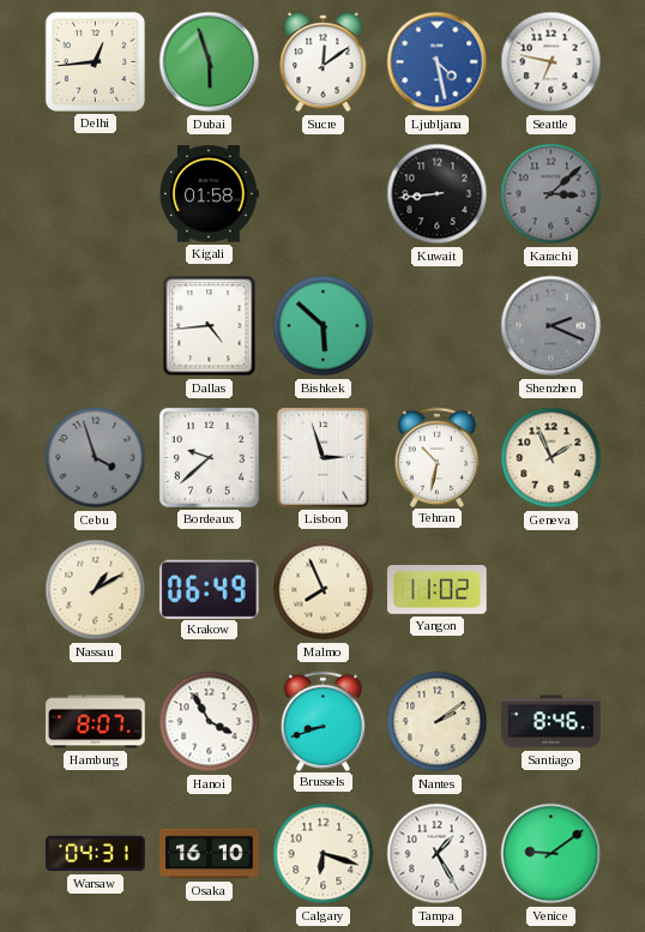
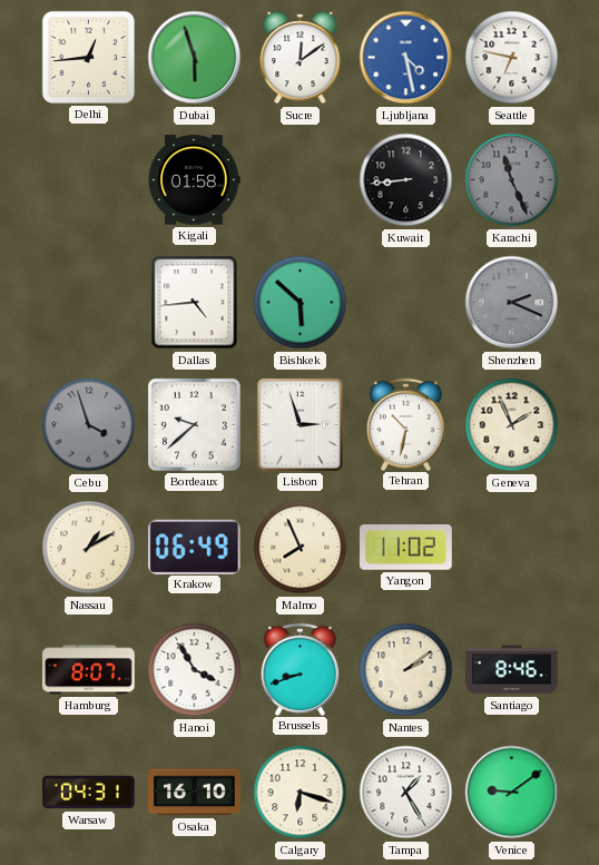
Karachi: 3:08 -> 11:26
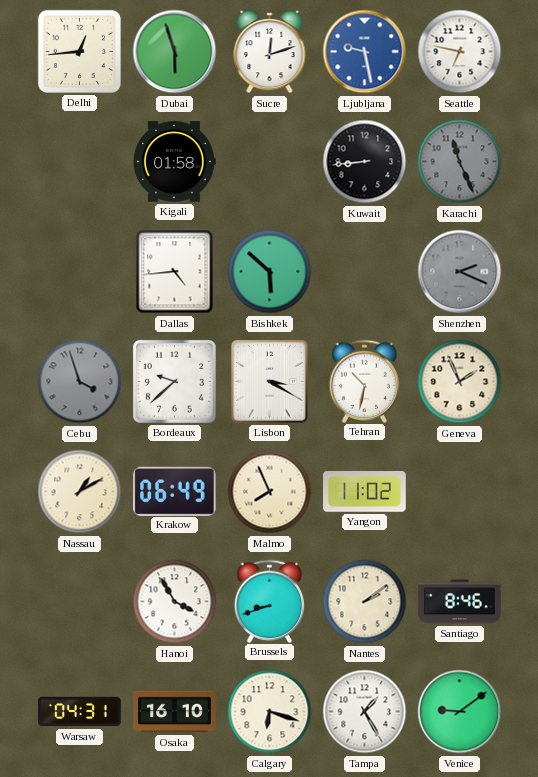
Sucre: 12:09 -> 12:12
Ljubljana: 4:28 -> 9:28
Lisbon: 2:57 -> 3:20
Hamburg: 8:07 -> none
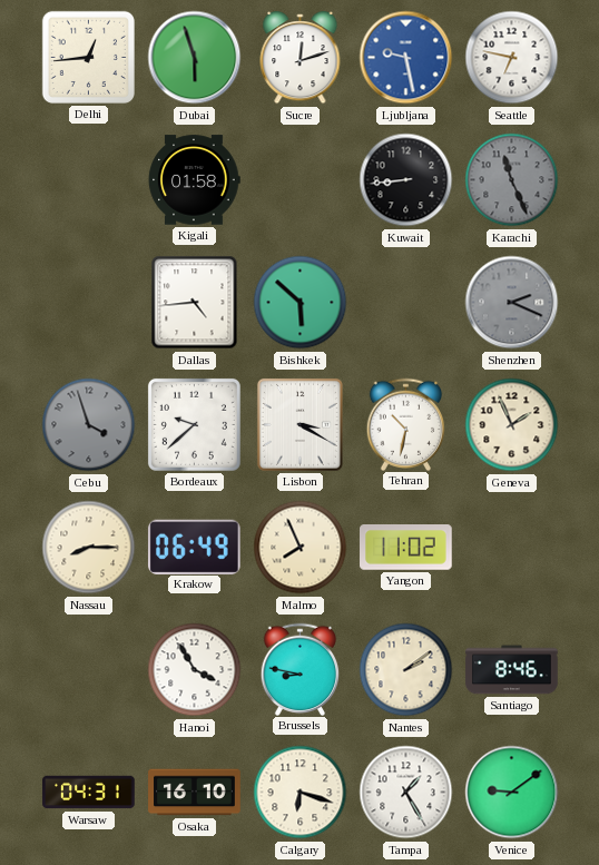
Nassau: 1:10 -> 8:15
Brussels: 8:42 -> 8:47
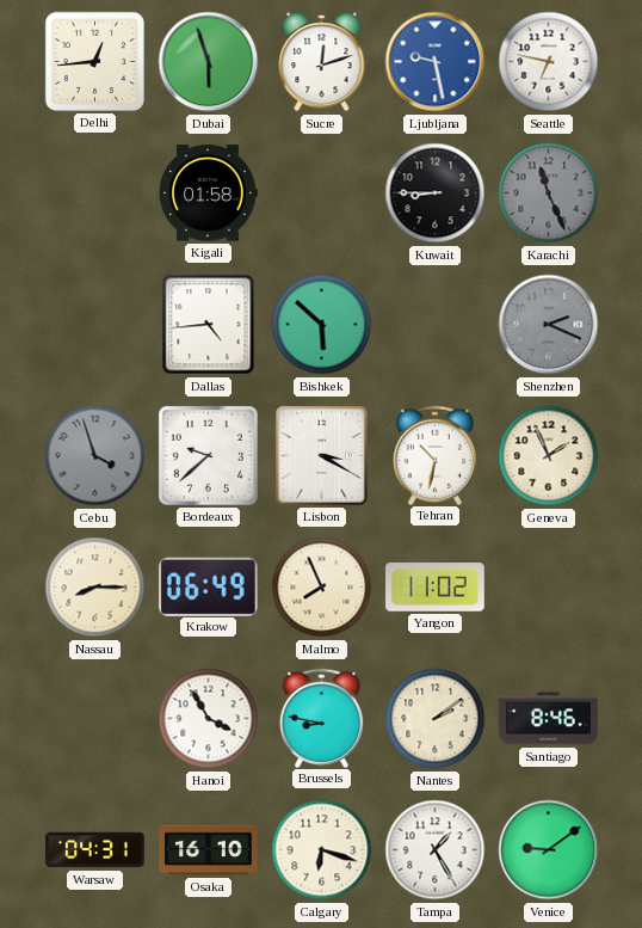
Kuwait: 8:44 -> 8:45
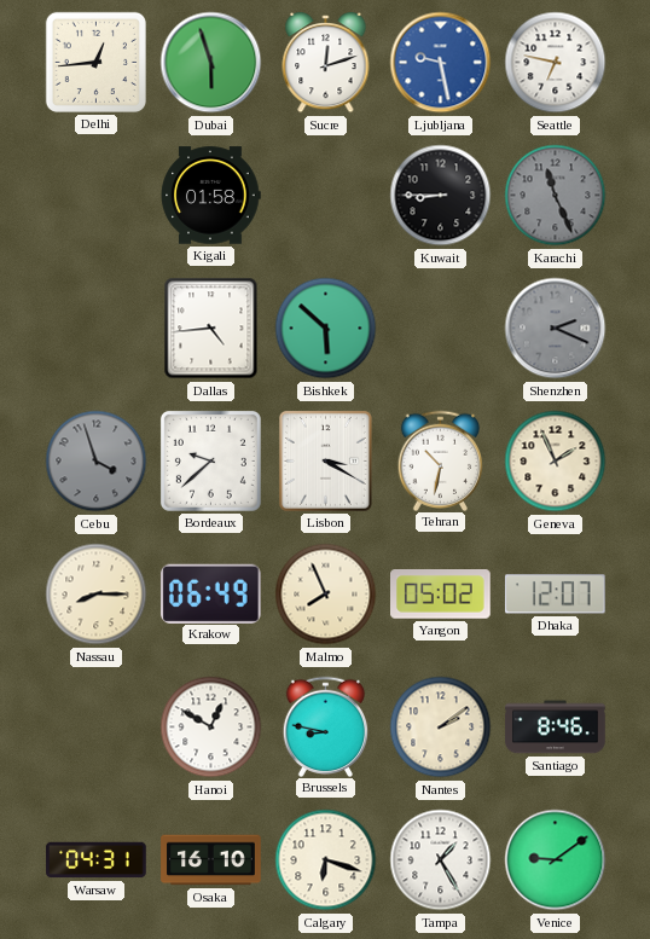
Yangon: 11:02 -> 05:02
Dhaka: none -> 12:07
Hanoi: 3:55 -> 12:50
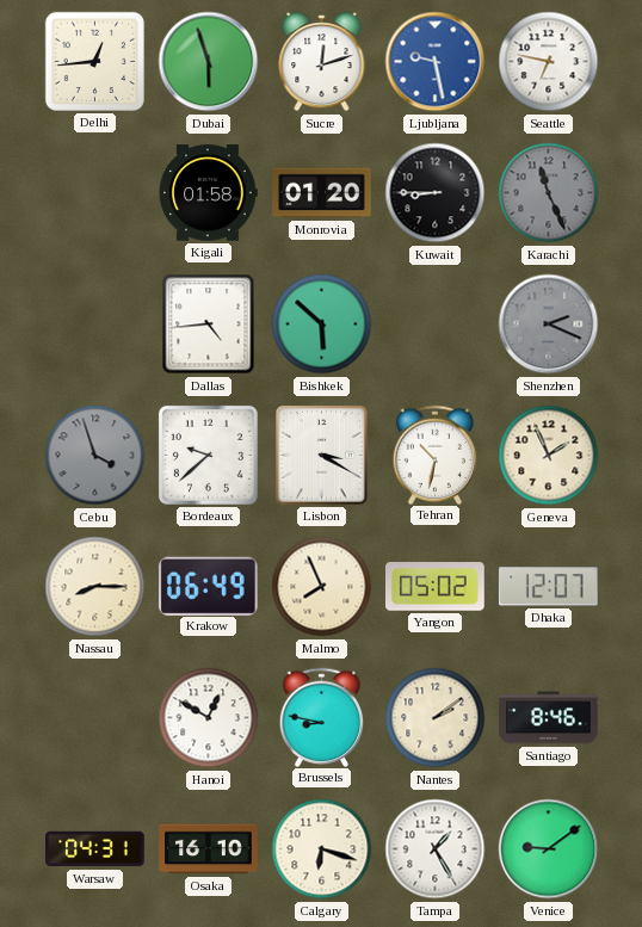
Monrovia: none -> 01:20
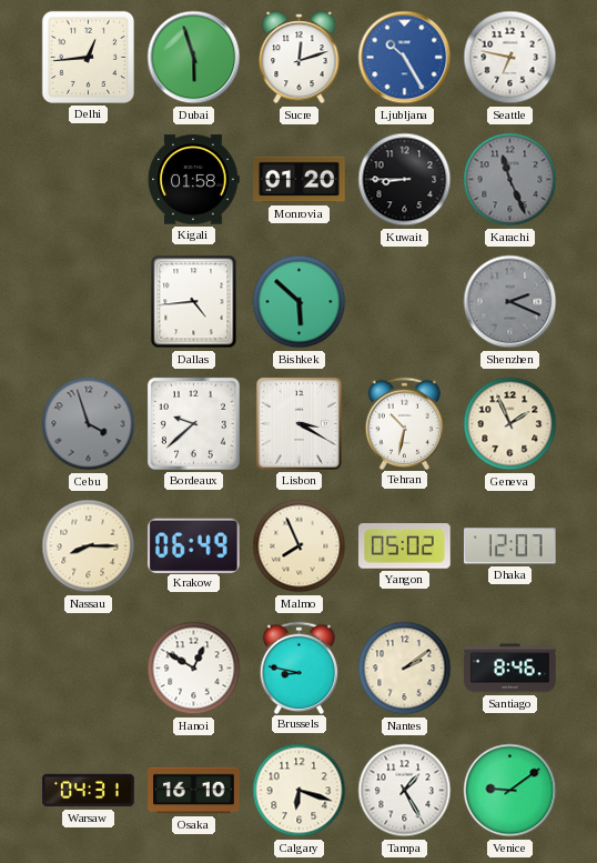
Ljubljana: 9:28 -> 10:25
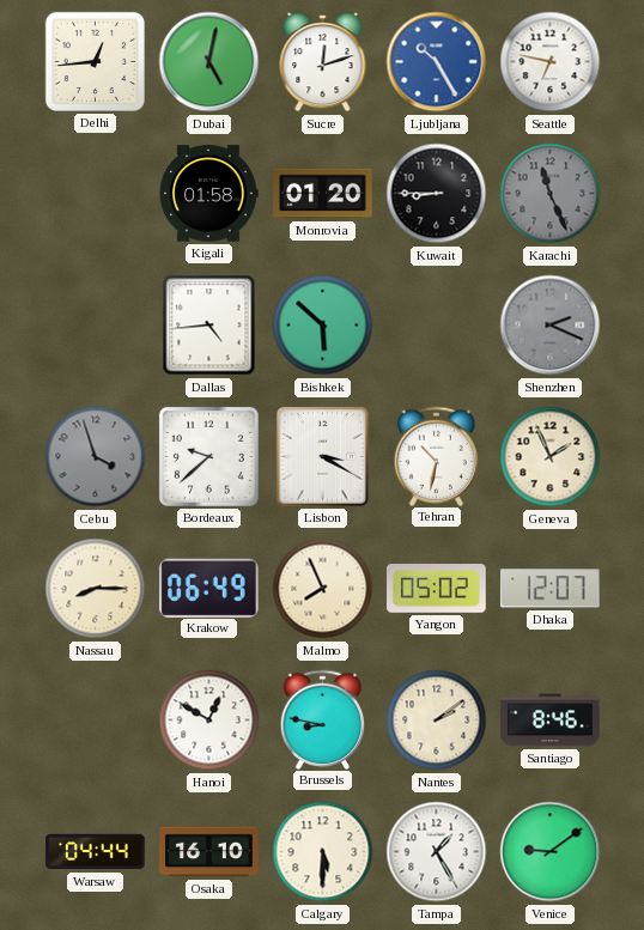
Dubai: 5:57 -> 5:02
Warsaw: 04:31 -> 04:44
Calgary: 6:18 -> 5:30
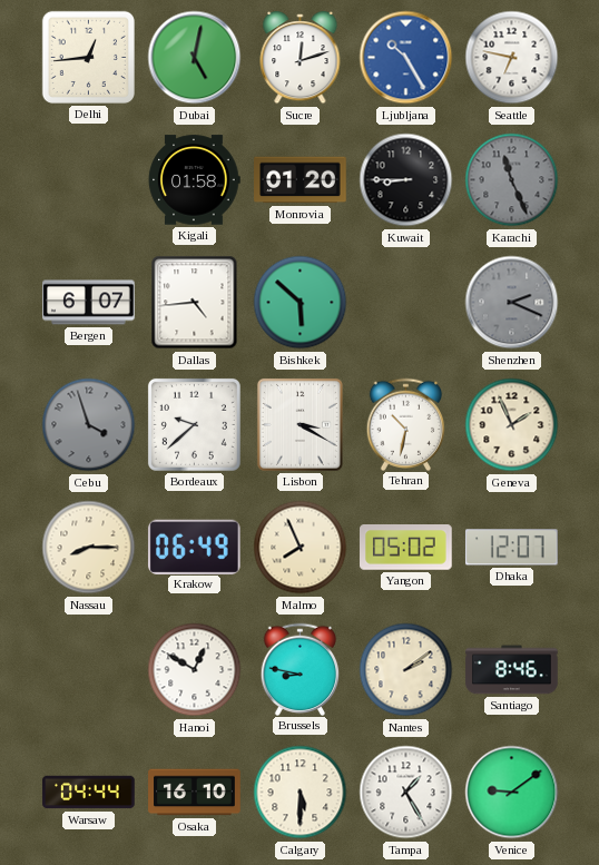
Bergen: none -> 6:07
